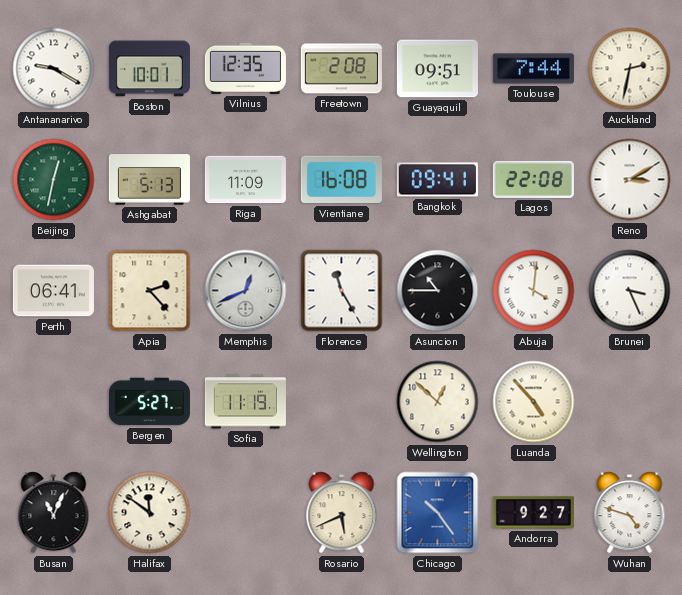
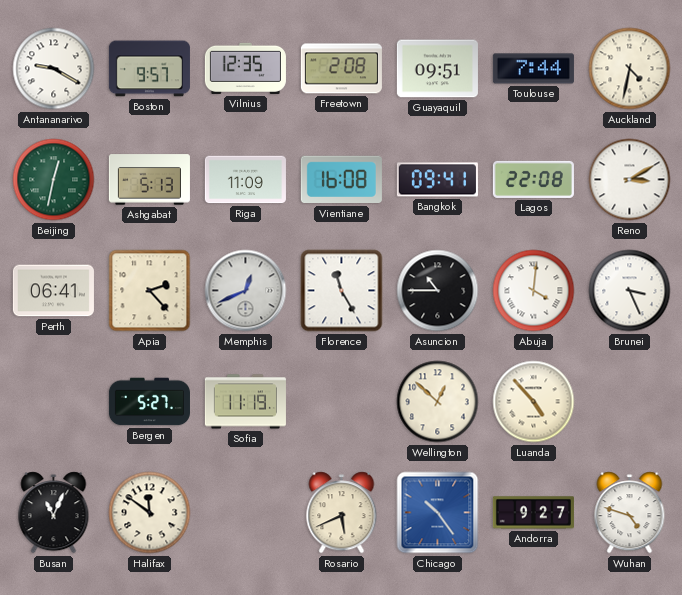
Boston: 10:01 -> 9:57
Auckland: 2:32 -> 4:32
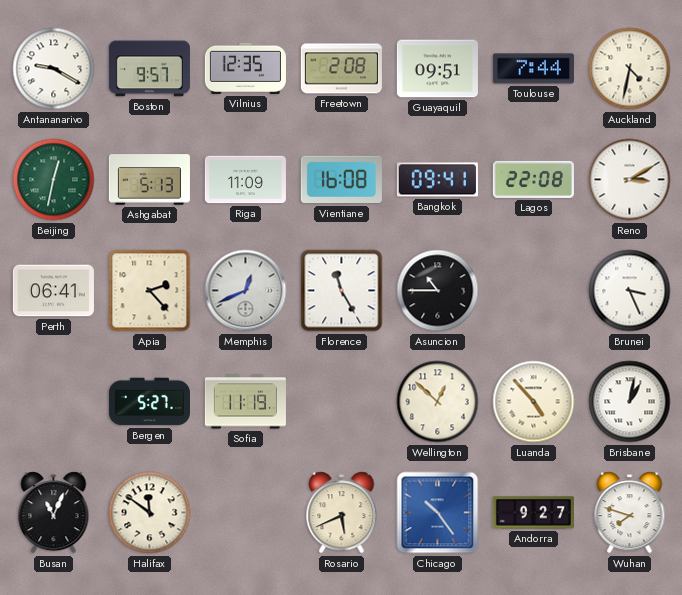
Abuja: 4:01 -> none
Brisbane: none -> 1:02
Wuhan: 4:48 -> 7:48
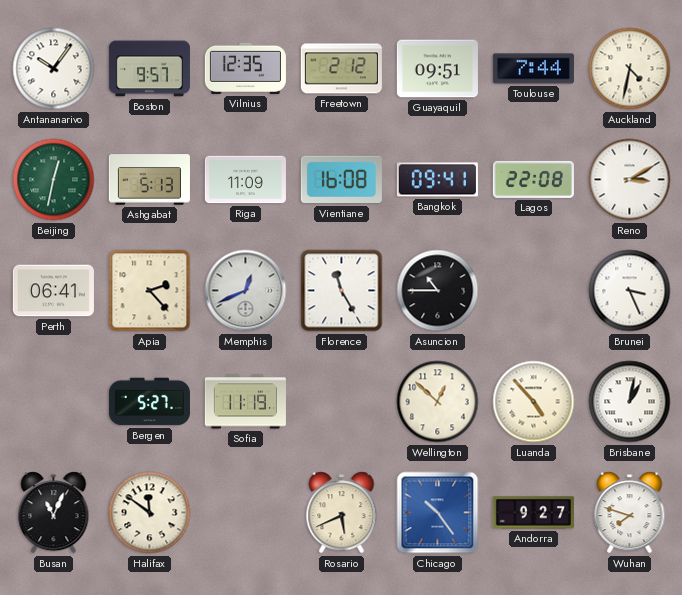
Antananarivo: 9:20 -> 10:06
Freetown: 2:08 -> 2:12
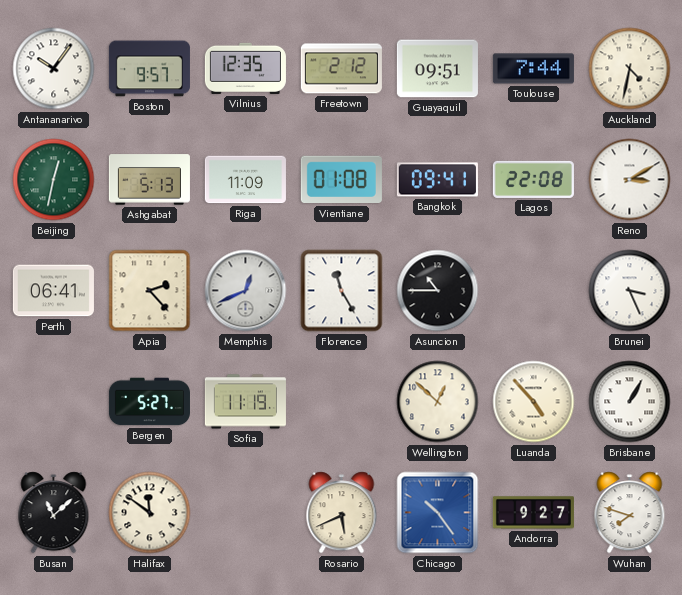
Vientiane: 16:08 -> 01:08
Brisbane: 1:02 -> 1:05
Busan: 11:04 -> 11:08
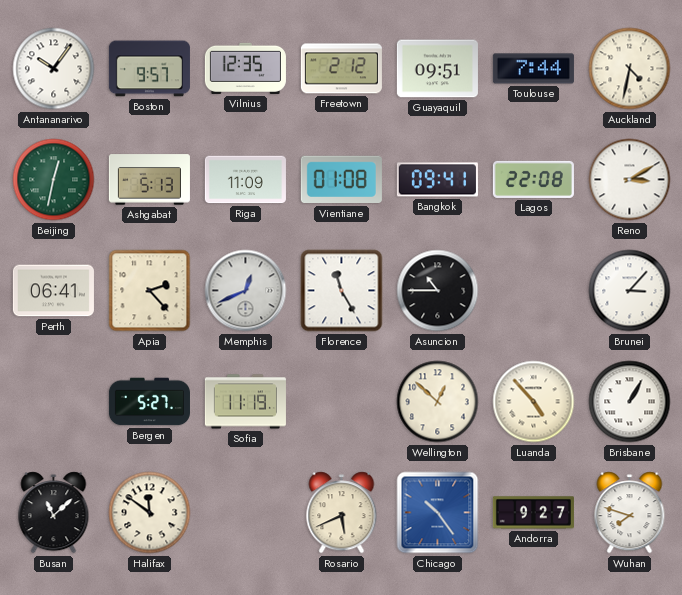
Brunei: 3:26 -> 3:07
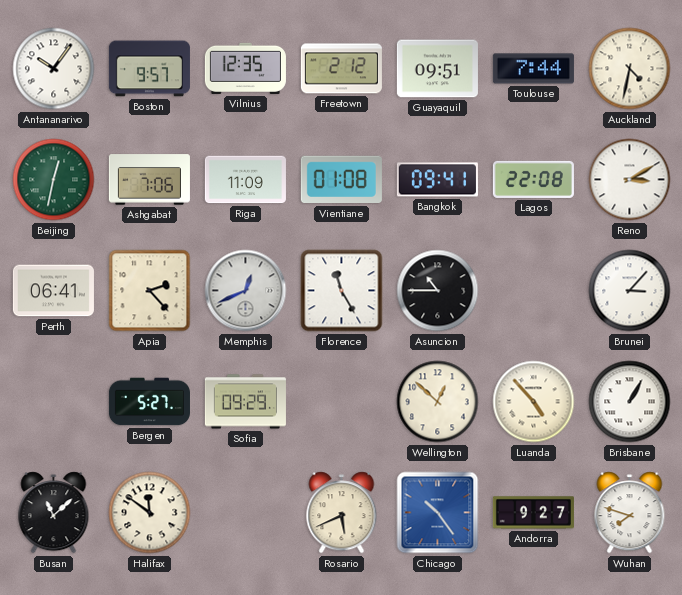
Ashgabat: 5:13 -> 7:06
Sofia: 11:19 -> 09:29
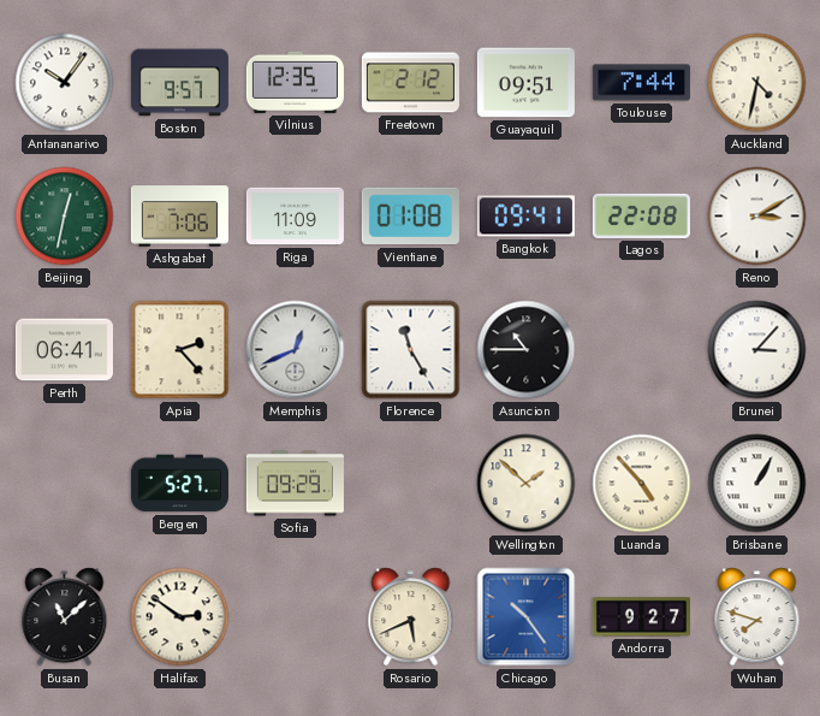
Wellington: 12:52 -> 1:52
Halifax: 11:51 -> 2:51
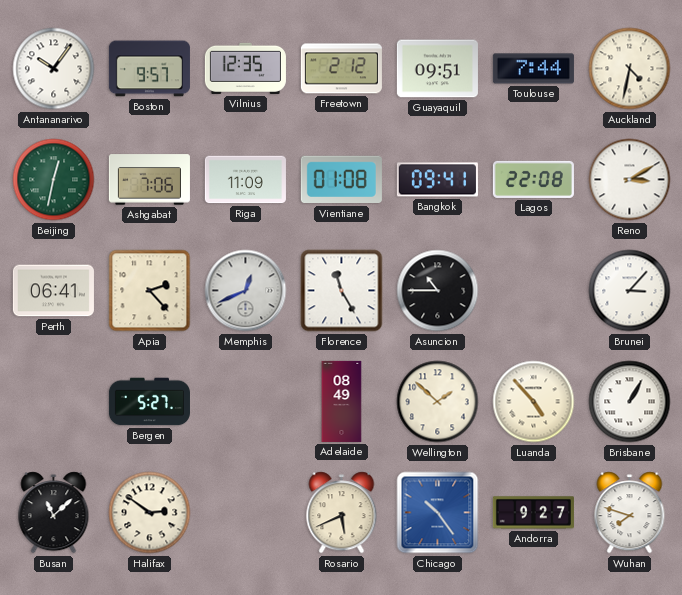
Sofia: 09:29 -> none
Adelaide: none -> 08:49
